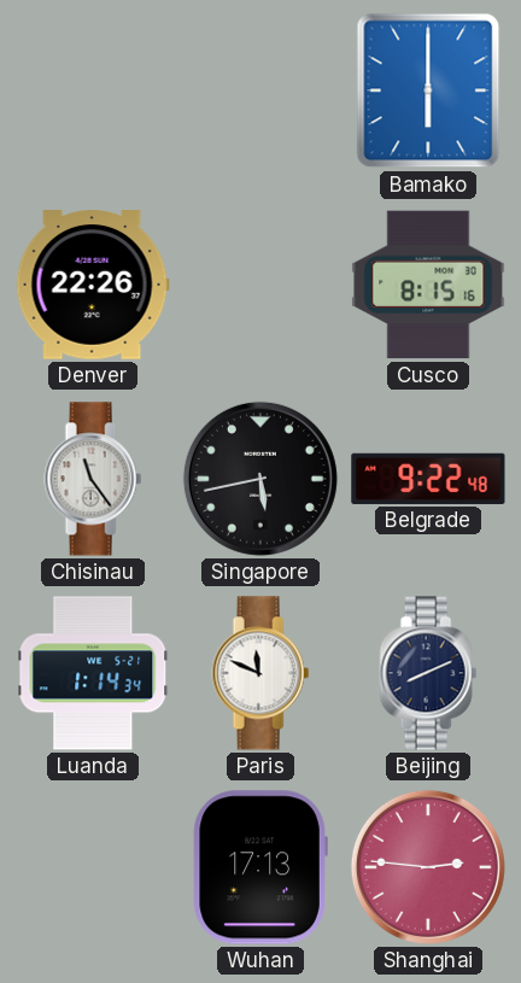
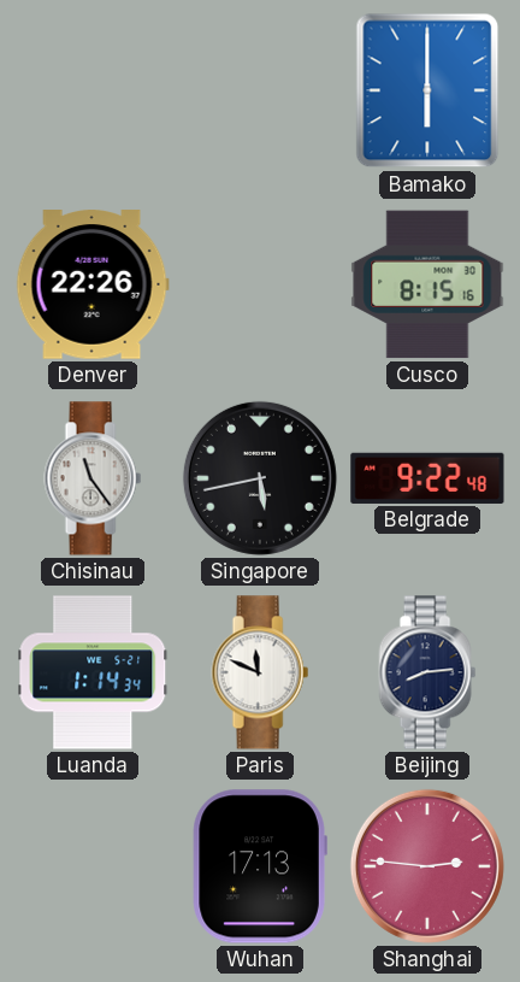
Beijing: 8:11 -> 8:14
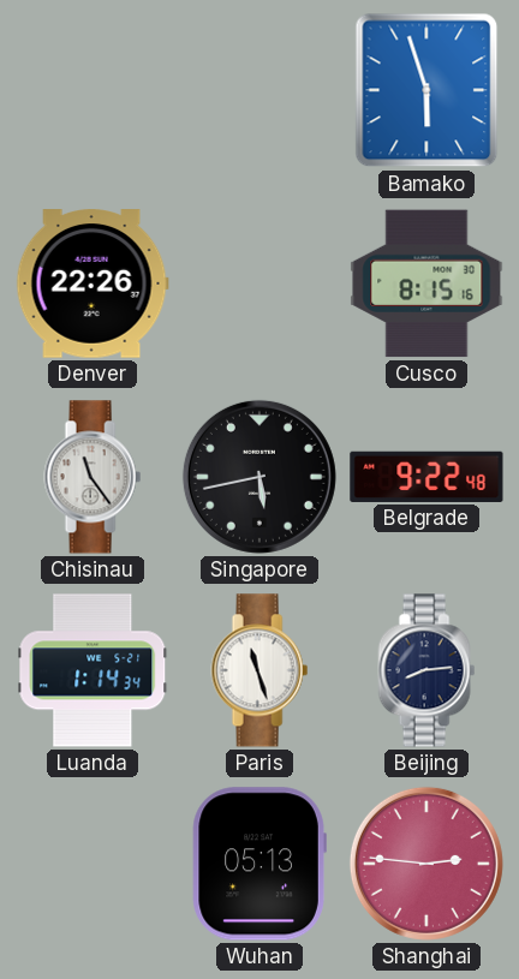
Bamako: 6:00 -> 5:57
Paris: 11:49 -> 11:27
Wuhan: 17:13 -> 05:13
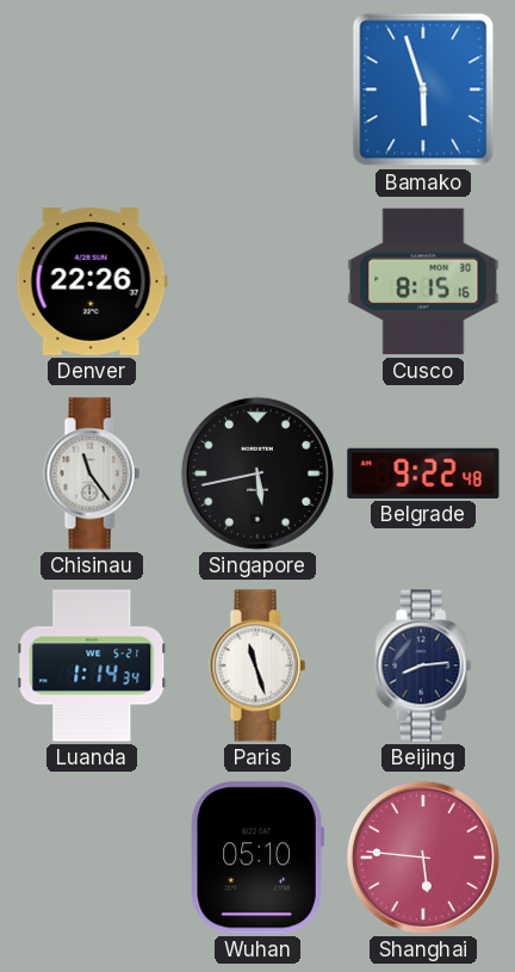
Wuhan: 05:13 -> 05:10
Shanghai: 2:46 -> 5:46
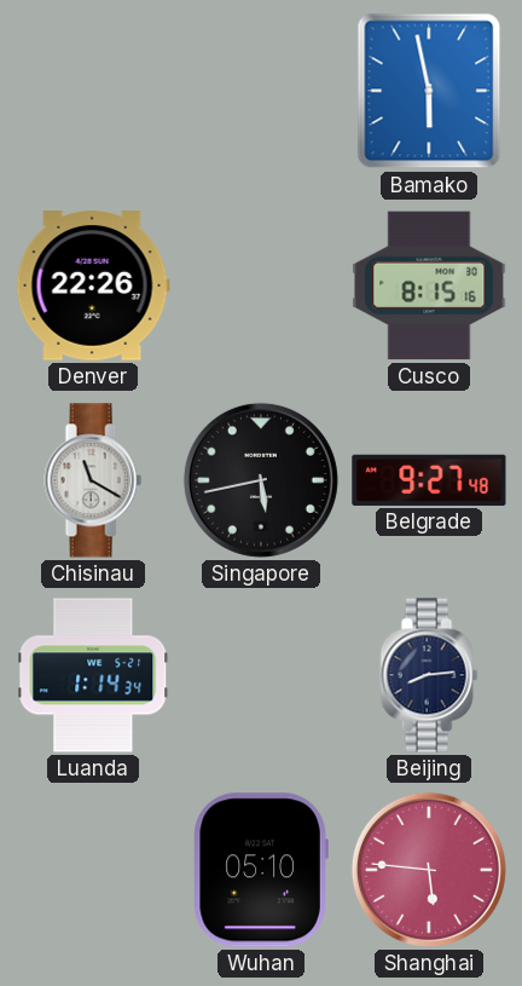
Bamako: 5:57 -> 5:58
Chisinau: 11:24 -> 11:20
Belgrade: 9:22 -> 9:27
Paris: 11:27 -> none
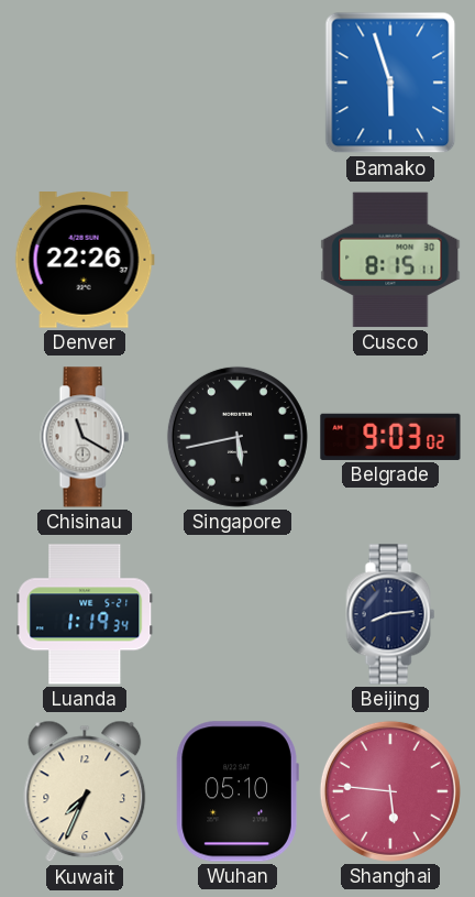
Bamako: 5:58 -> 5:57
Cusco: 8:15:16 -> 8:15:11
Belgrade: 9:27 -> 9:03
Luanda: 1:14 -> 1:19
Kuwait: none -> 7:34
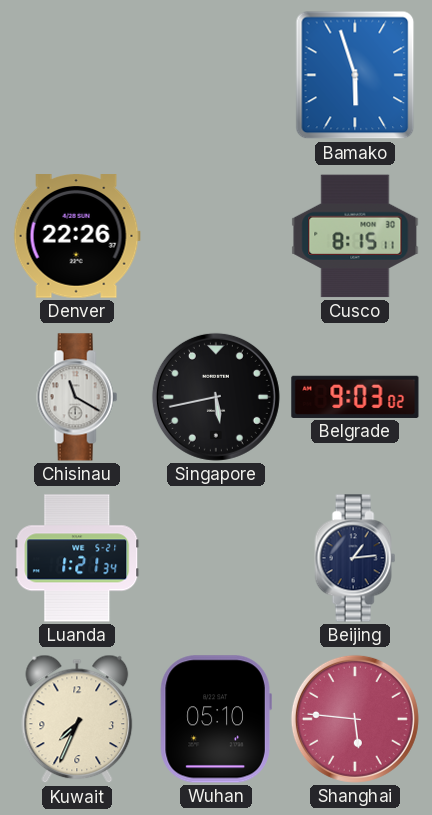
Luanda: 1:19 -> 1:21
Beijing: 8:14 -> 1:14
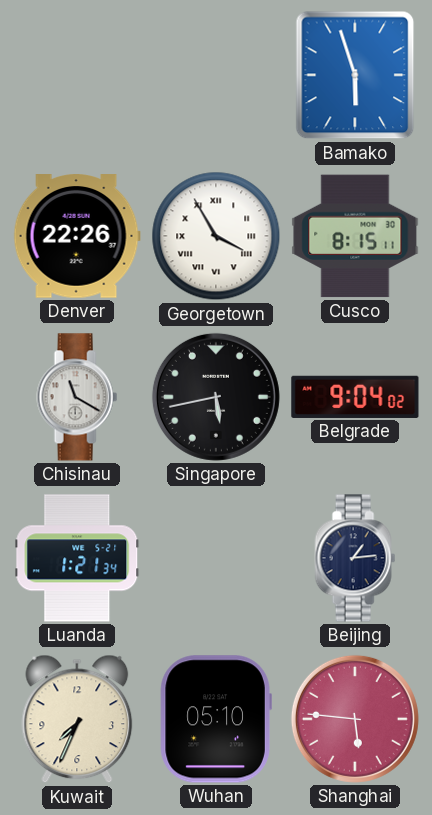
Georgetown: none -> 3:55
Belgrade: 9:03 -> 9:04
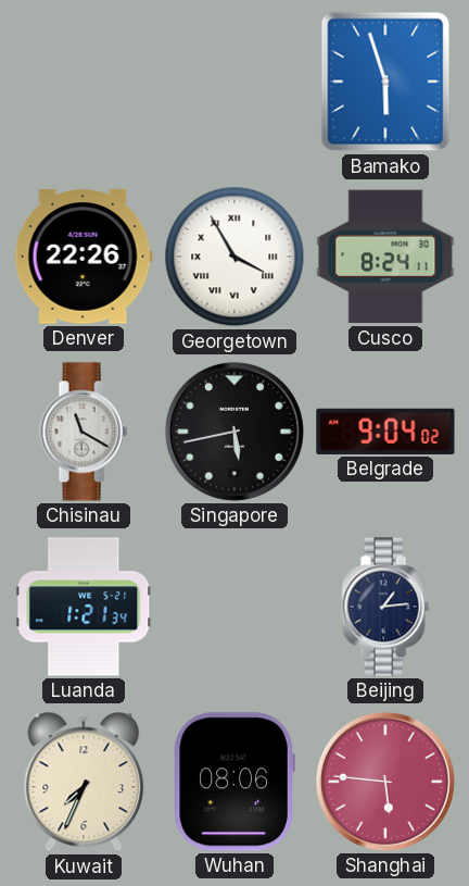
Cusco: 8:15 -> 8:24
Wuhan: 05:10 -> 08:06
